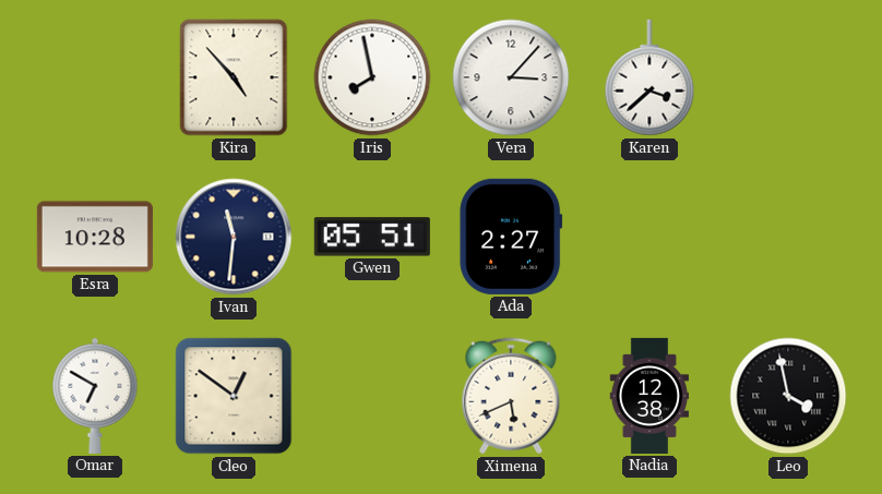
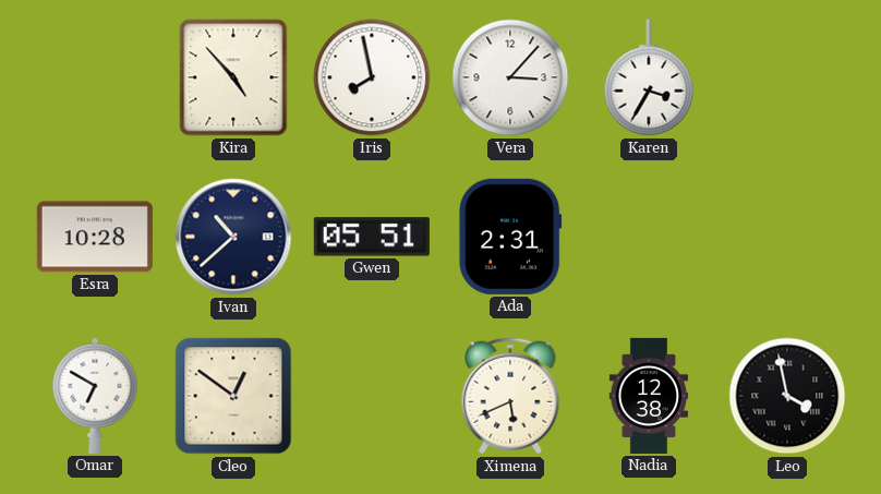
Karen: 3:38 -> 3:35
Ivan: 11:31 -> 10:38
Ada: 2:27 -> 2:31
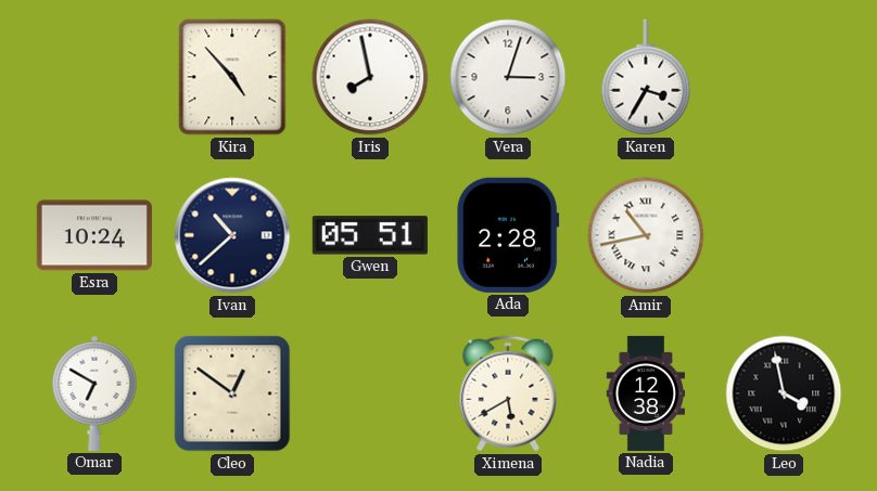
Vera: 3:07 -> 3:03
Esra: 10:28 -> 10:24
Ada: 2:31 -> 2:28
Amir: none -> 10:43
Ximena: 5:41 -> 5:40
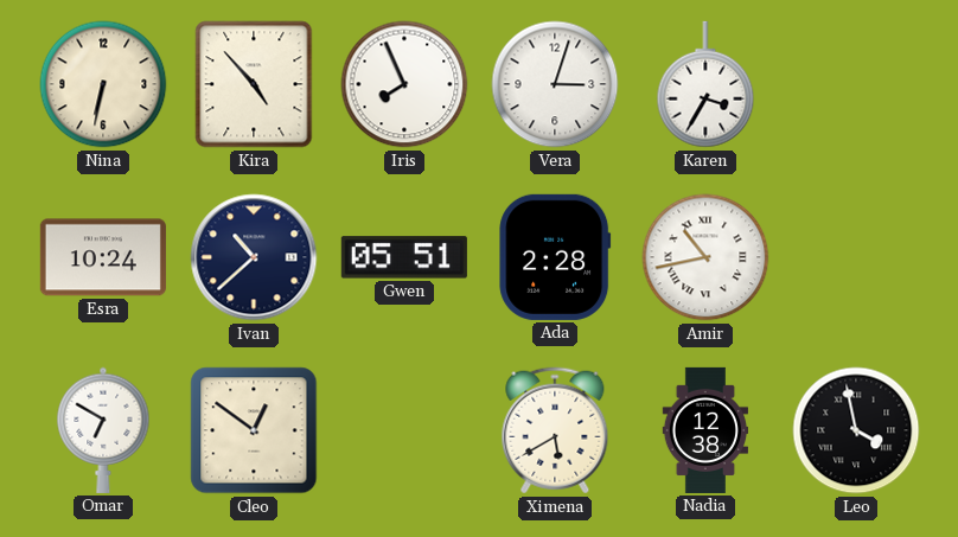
Nina: none -> 6:32
Iris: 7:58 -> 7:56
